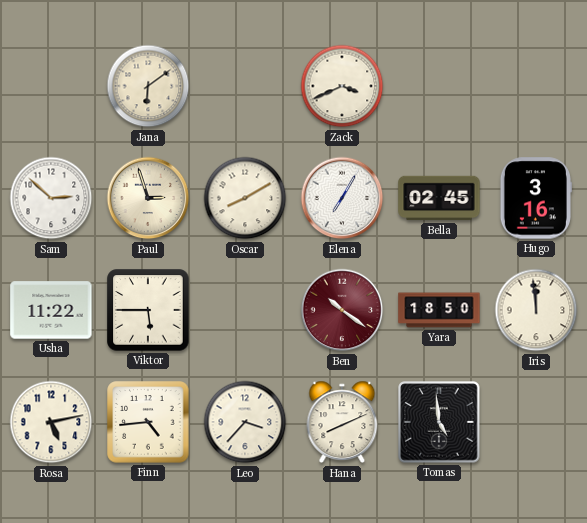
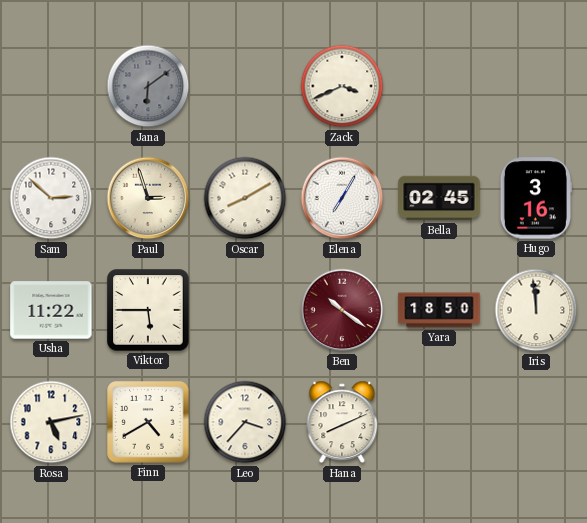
Jana dial: cream -> grey
Finn: 4:44 -> 4:40
Tomas: 4:59 -> none
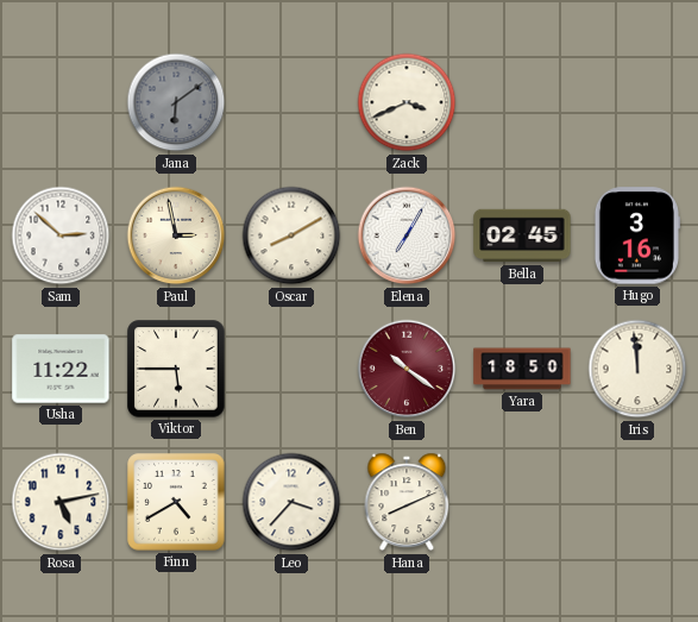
Paul: 2:57 -> 2:58
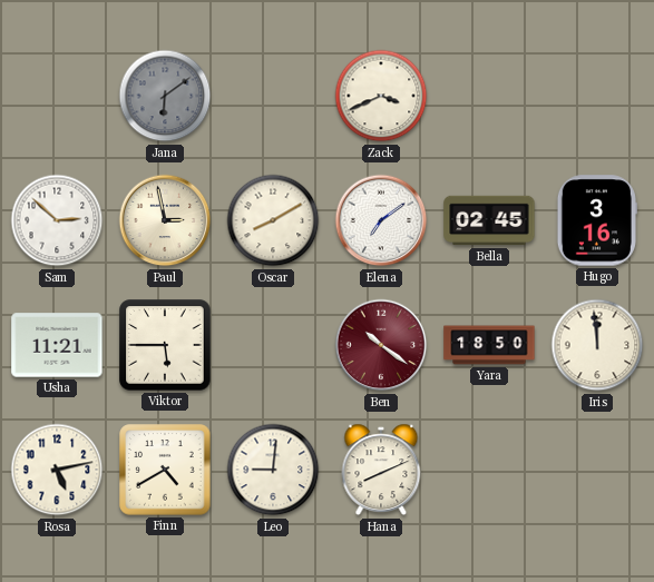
Elena: 7:05 -> 7:09
Usha: 11:22 -> 11:21
Leo: 3:37 -> 9:01
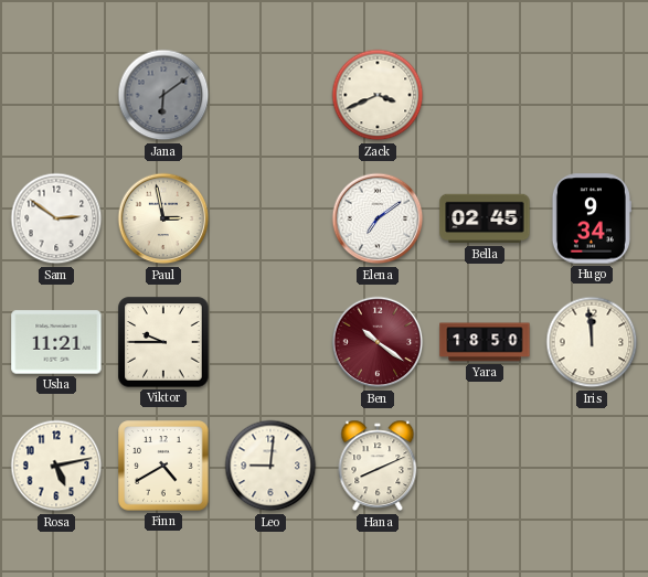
Sam: 2:52 -> 2:51
Oscar: 8:10 -> none
Hugo: 3:16 -> 9:34
Viktor: 5:45 -> 9:45
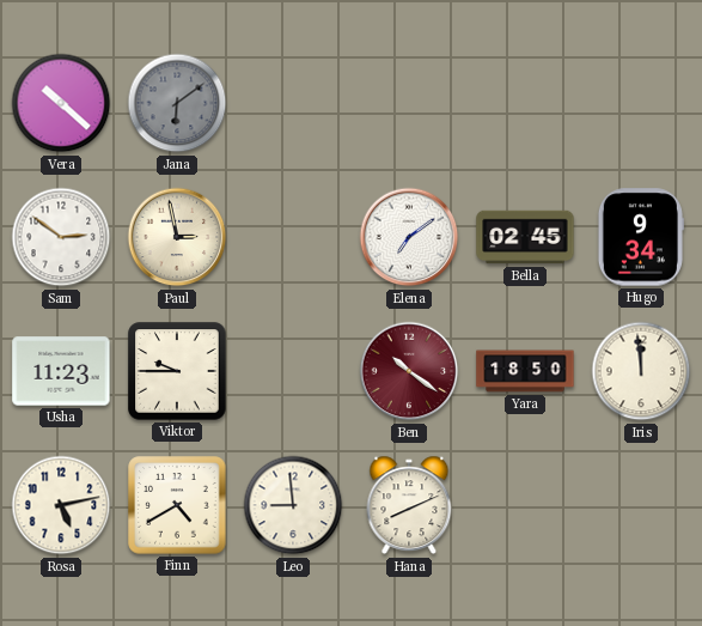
Vera: none -> 10:22
Zack: 3:41 -> none
Usha: 11:21 -> 11:23
Leo: 9:01 -> 8:59
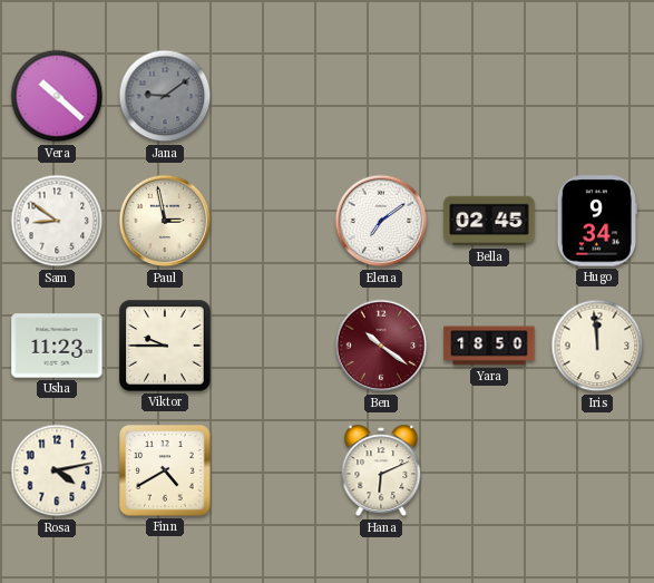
Jana: 6:09 -> 9:09
Sam: 2:51 -> 8:51
Rosa: 5:13 -> 4:13
Leo: 8:59 -> none
Hana: 8:11 -> 6:11
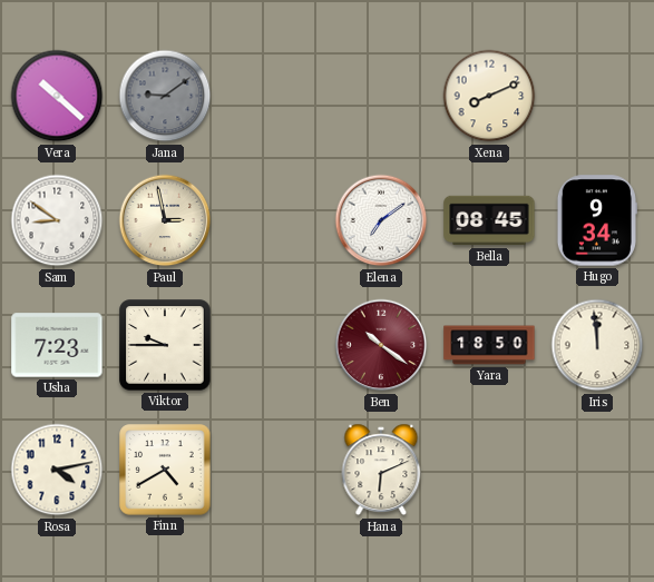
Xena: none -> 8:11
Bella: 02:45 -> 08:45
Usha: 11:23 -> 7:23
